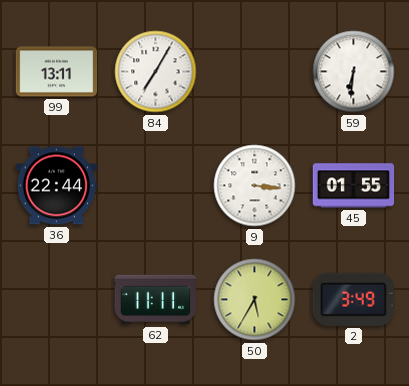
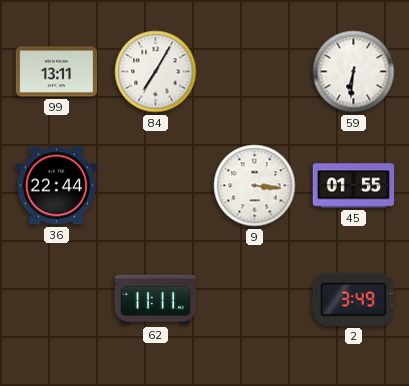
50: 5:35 -> none
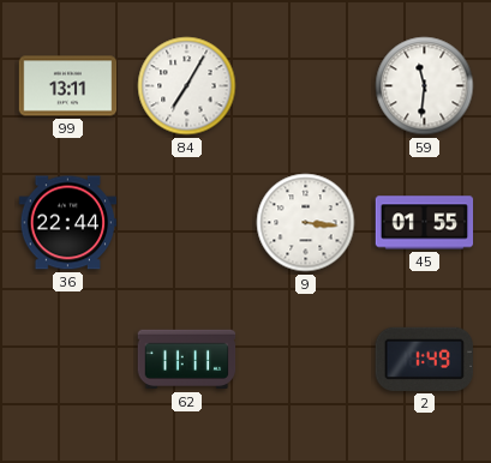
59: 6:31 -> 11:31
2: 3:49 -> 1:49
